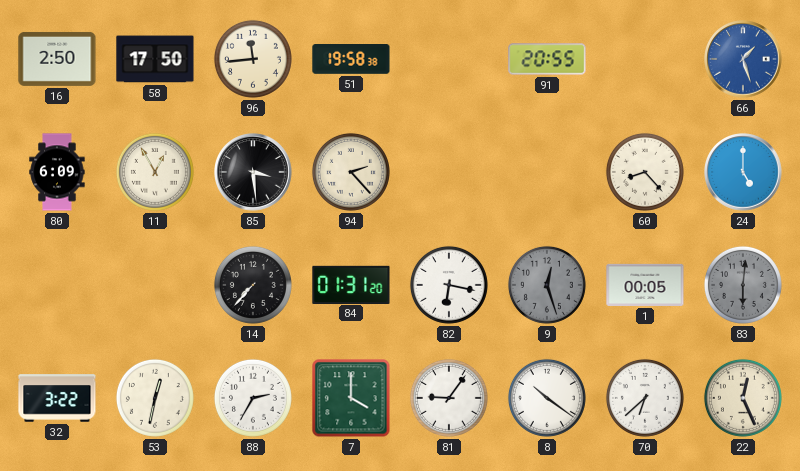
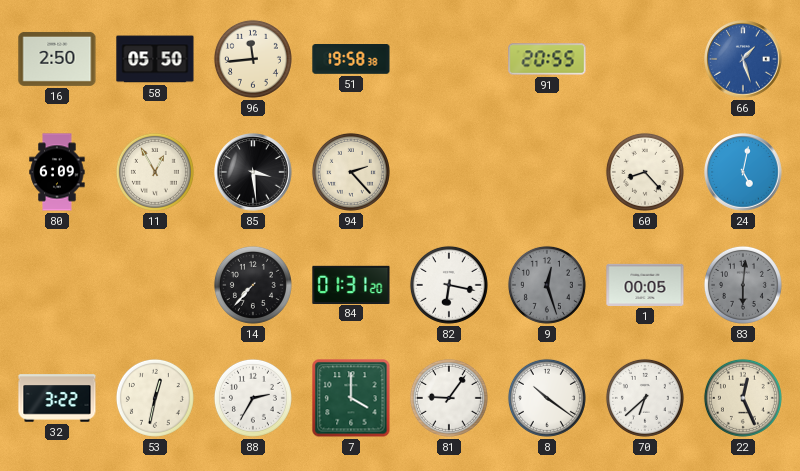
58: 17:50 -> 05:50
24: 5:00 -> 5:02
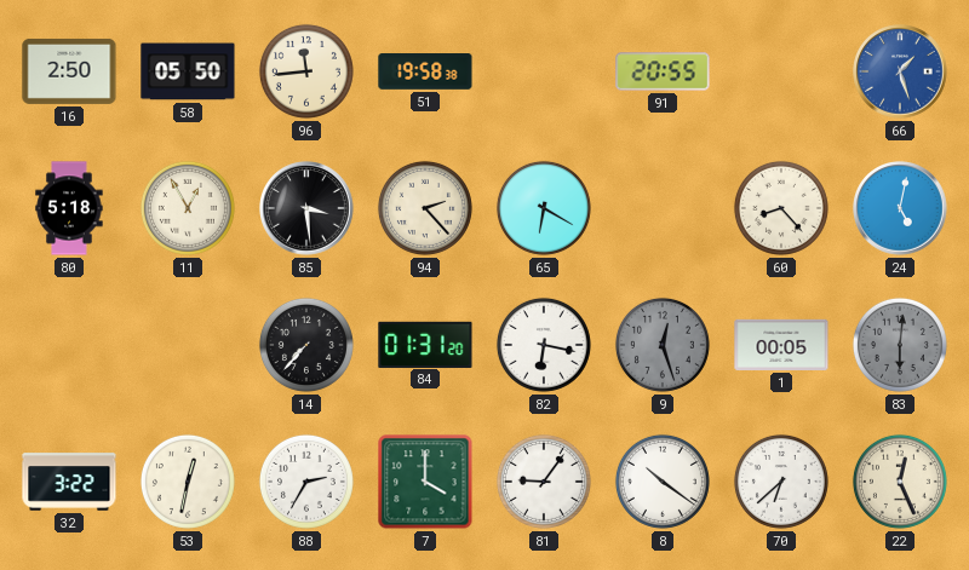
80: 6:09 -> 5:18
65: none -> 6:20
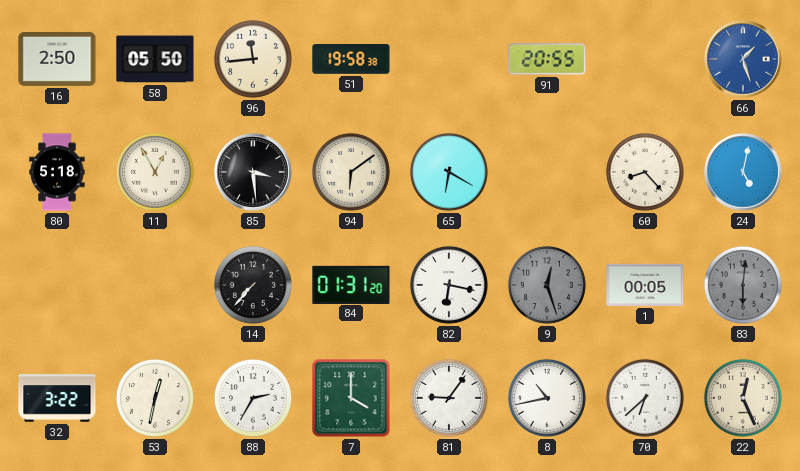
94: 2:23 -> 6:09
8: 10:21 -> 10:43
